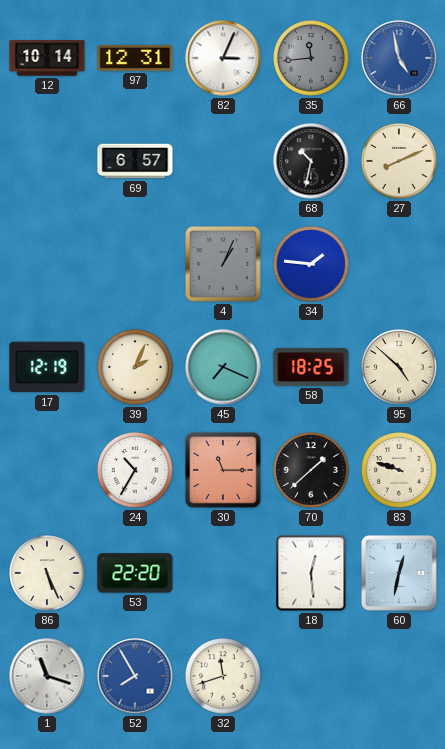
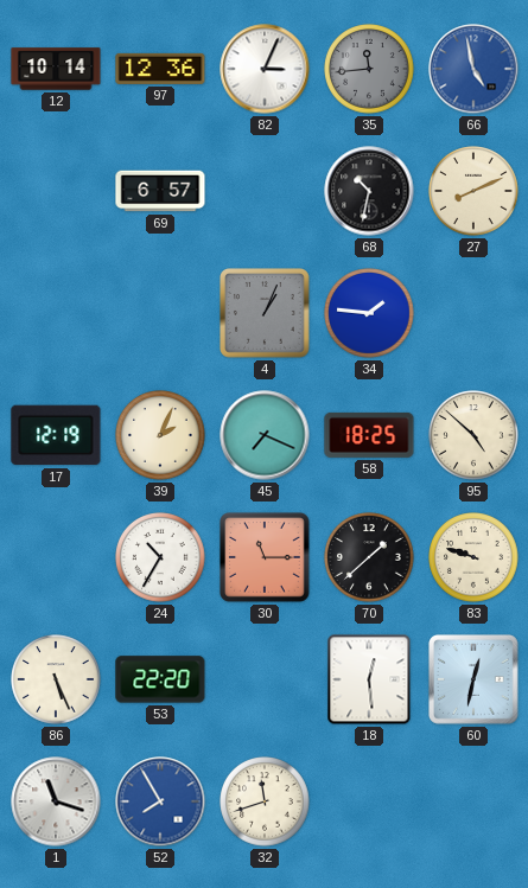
97: 12:31 -> 12:36
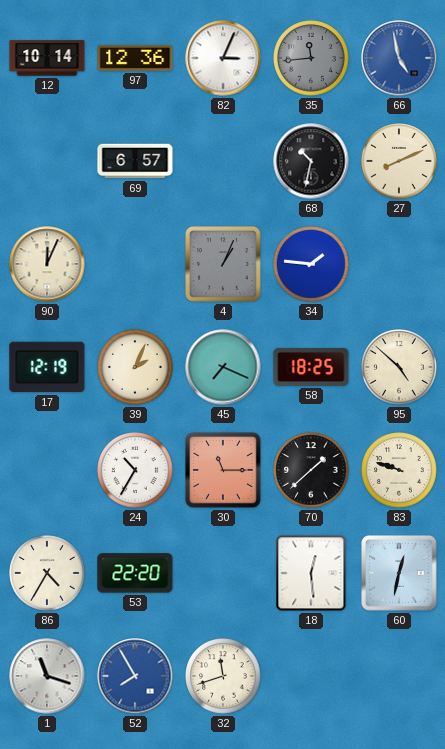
90: none -> 12:04
86: 5:26 -> 4:35
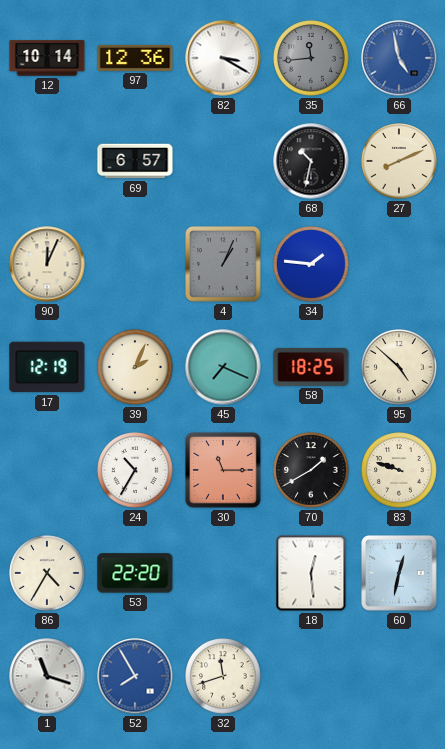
82: 3:04 -> 3:20
70: 1:38 -> 1:40
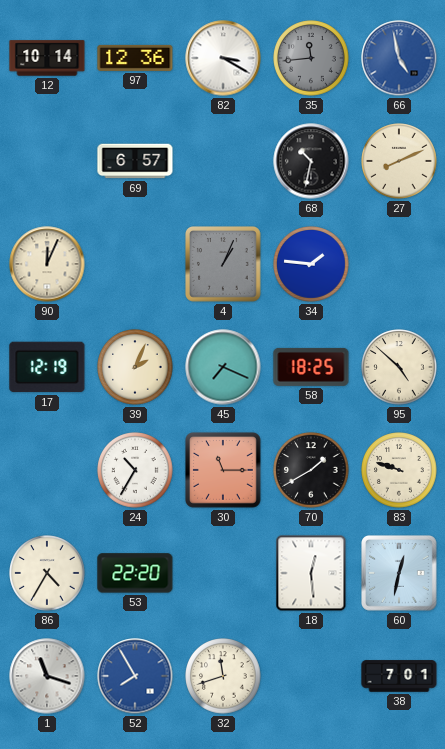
38: none -> 7:01
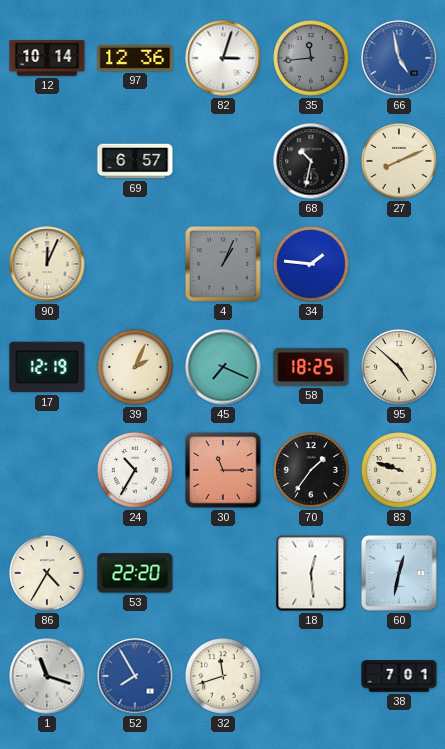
82: 3:20 -> 3:03
70: 1:40 -> 1:36
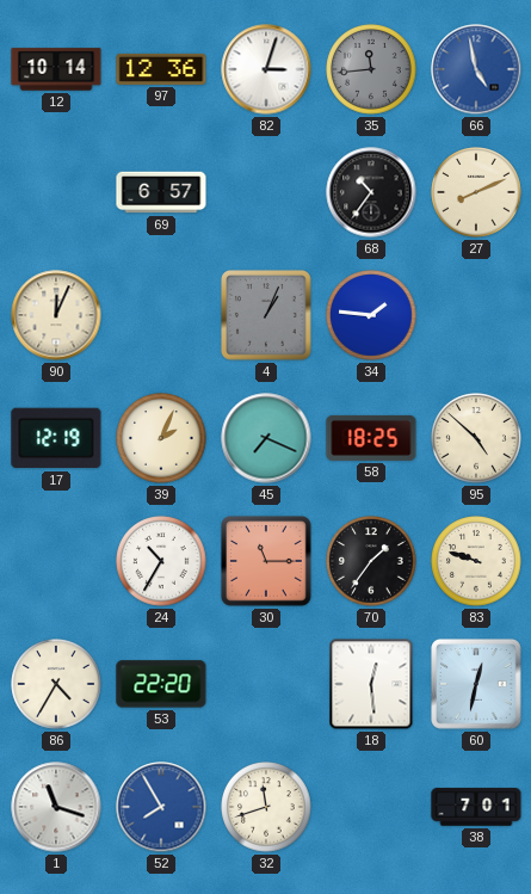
68: 10:32 -> 10:36
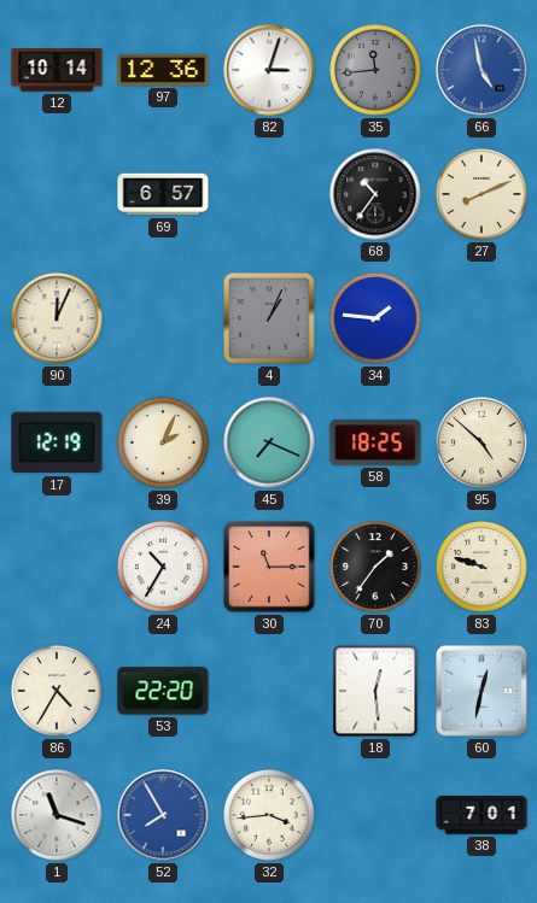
32: 11:42 -> 3:44
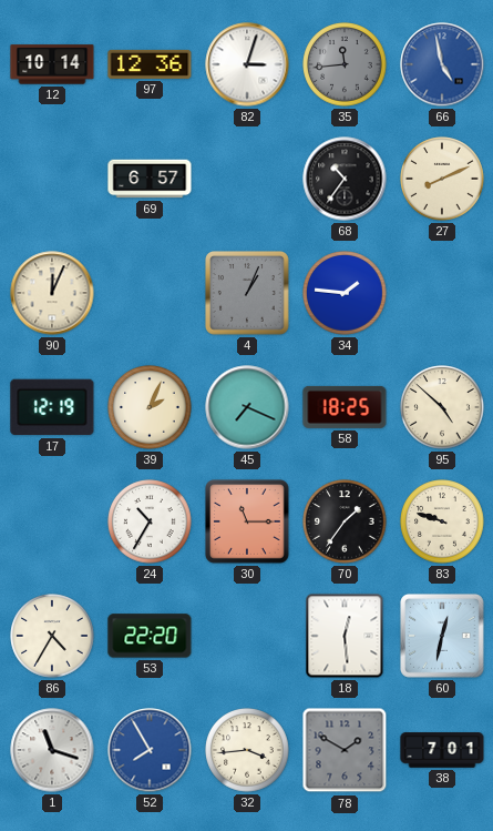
78: none -> 1:50
